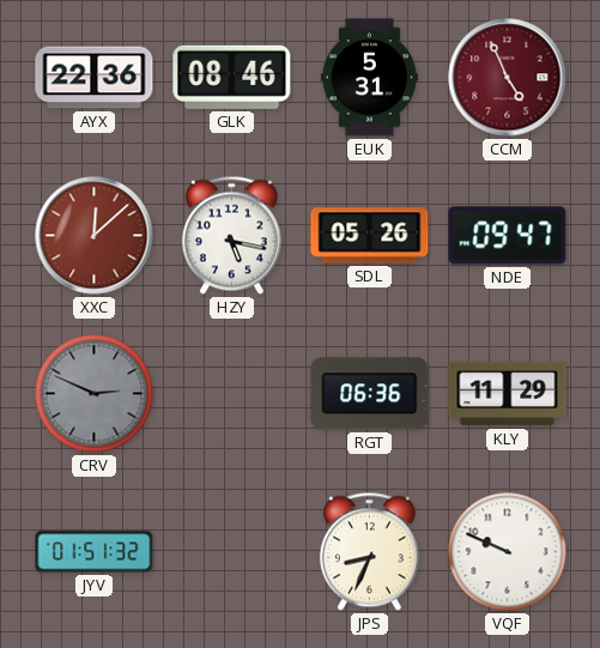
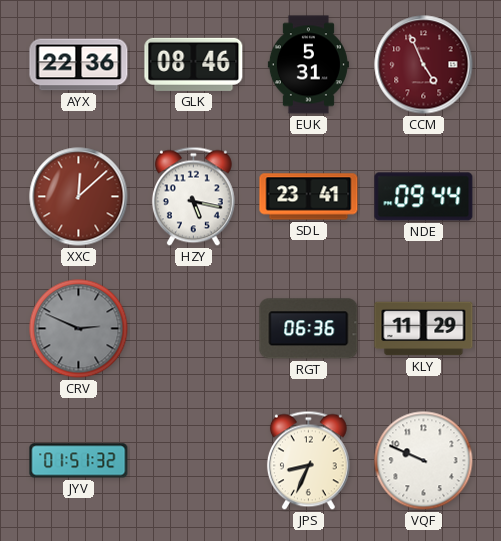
SDL: 05:26 -> 23:41
NDE: 09:47 -> 09:44
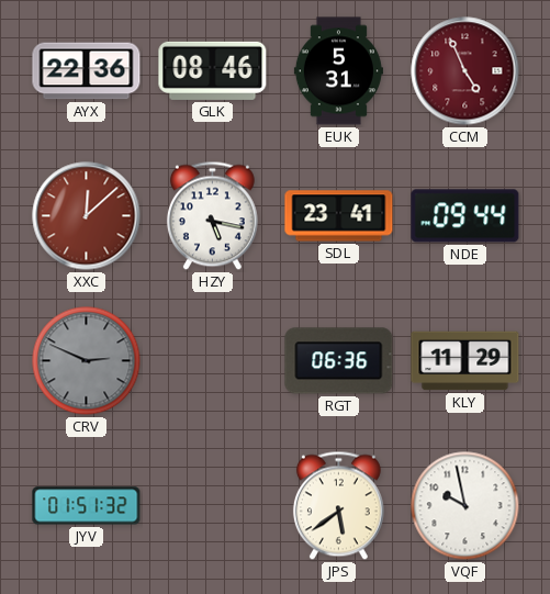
JPS: 8:34 -> 5:39
VQF: 9:49 -> 9:58
